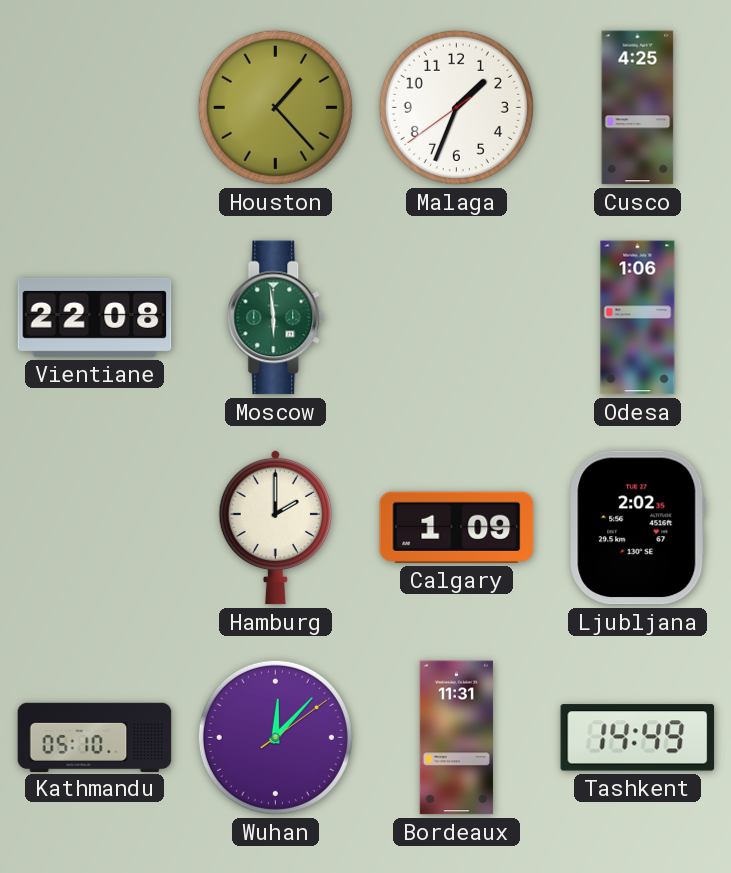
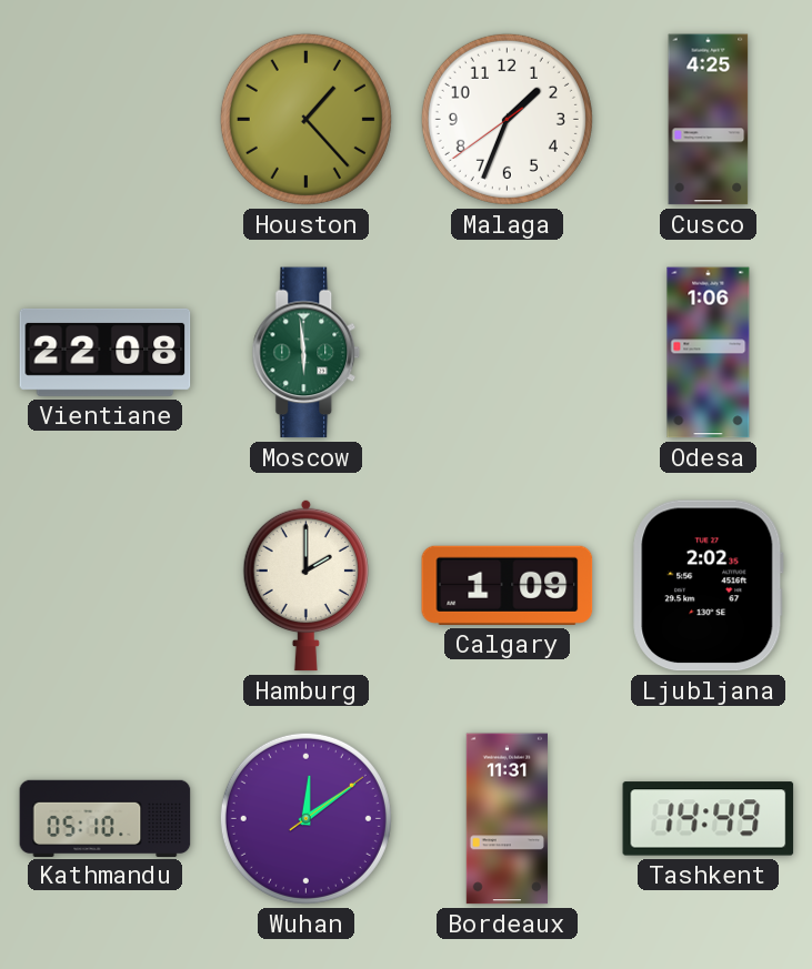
Wuhan: 12:07 -> 12:09
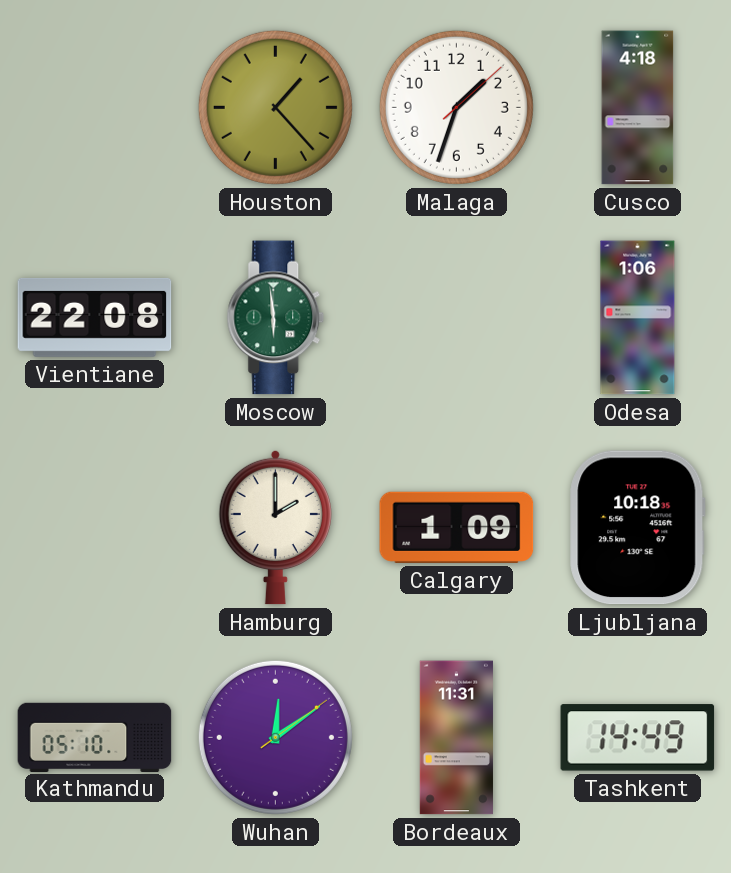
Malaga: 1:33:39 -> 1:33:08
Cusco: 4:25 -> 4:18
Ljubljana: 2:02 -> 10:18
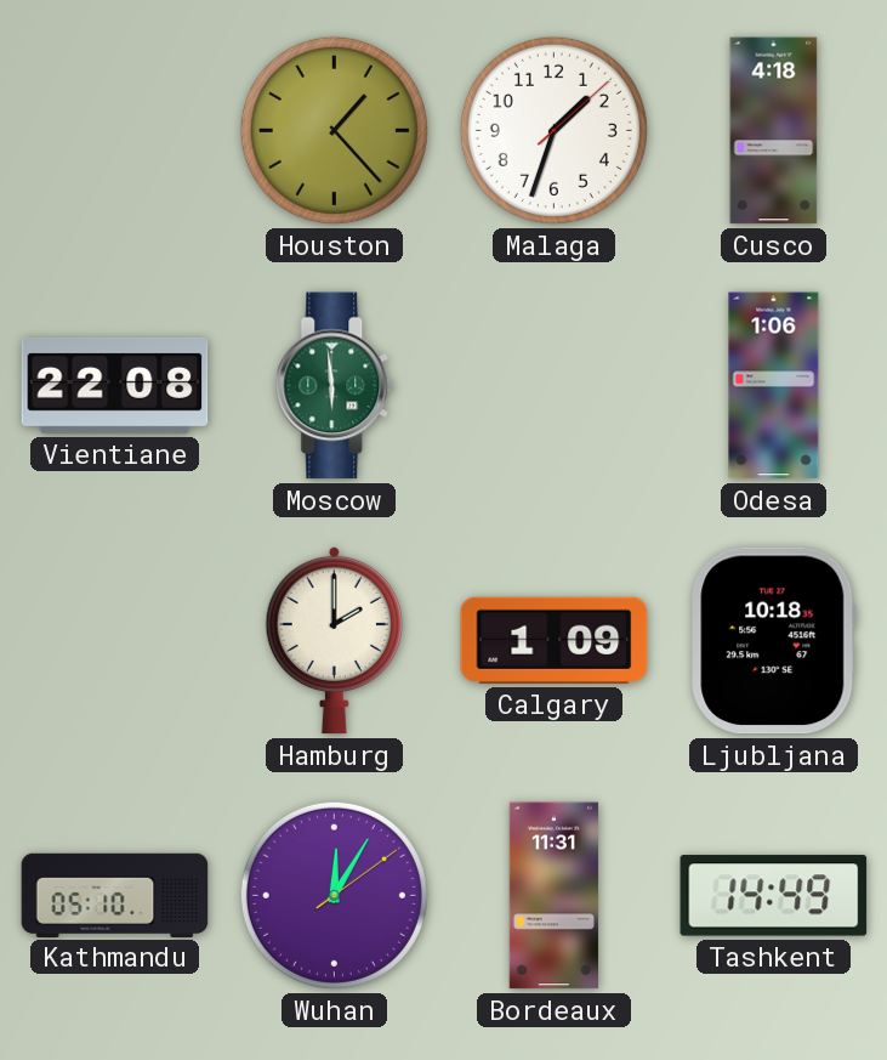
Wuhan: 12:09 -> 12:05
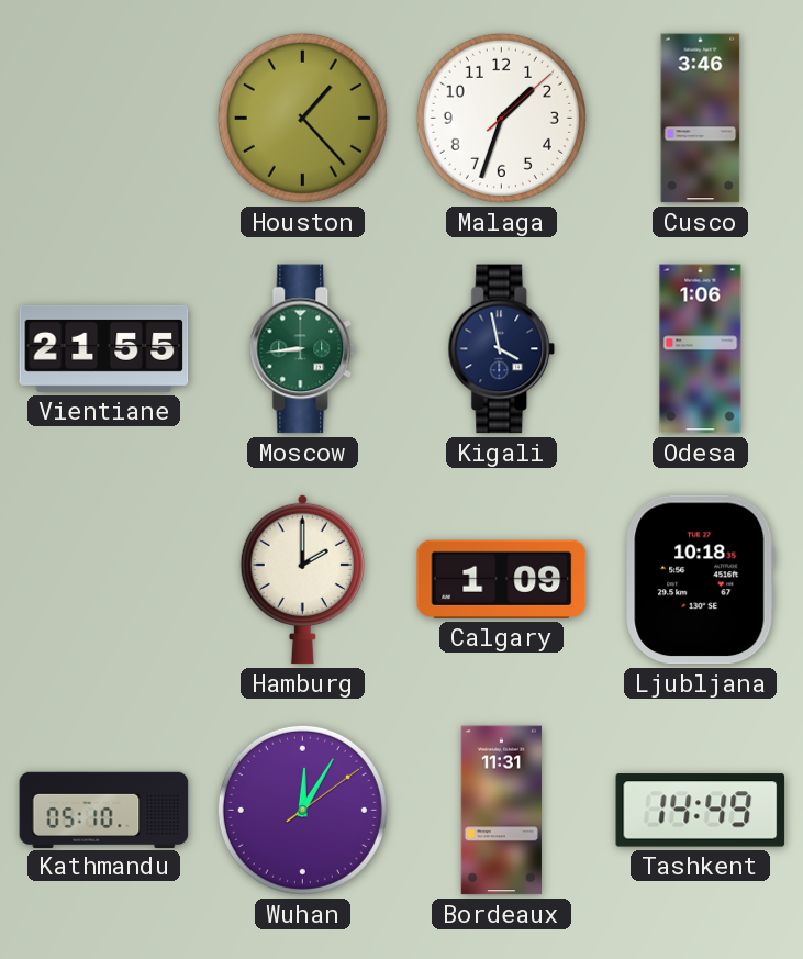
Cusco: 4:18 -> 3:46
Vientiane: 22:08 -> 21:55
Moscow: 5:59 -> 8:44
Kigali: none -> 3:58
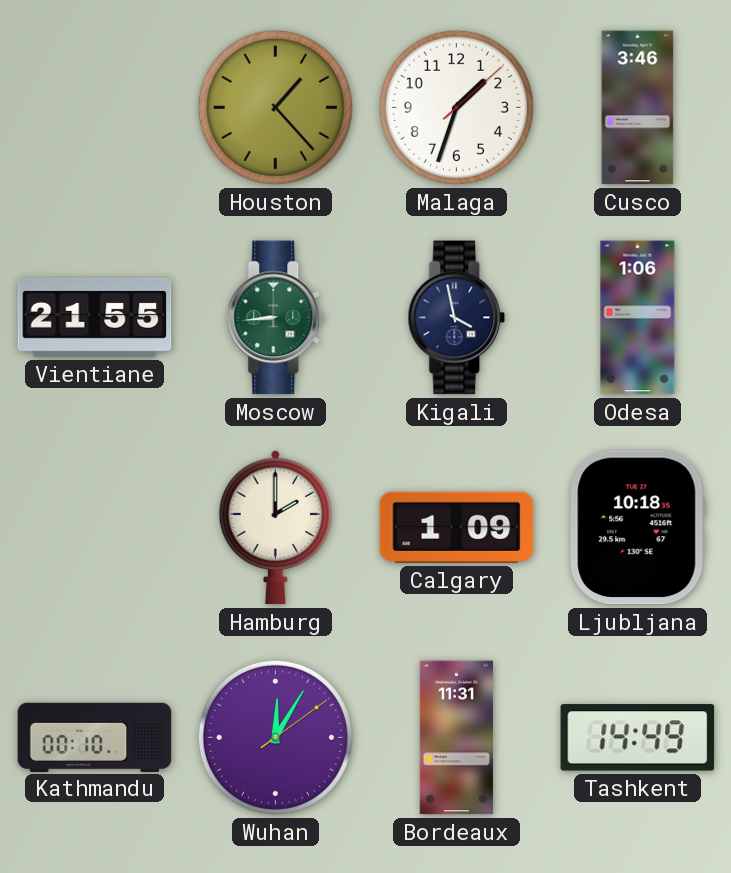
Kathmandu: 05:10 -> 00:10
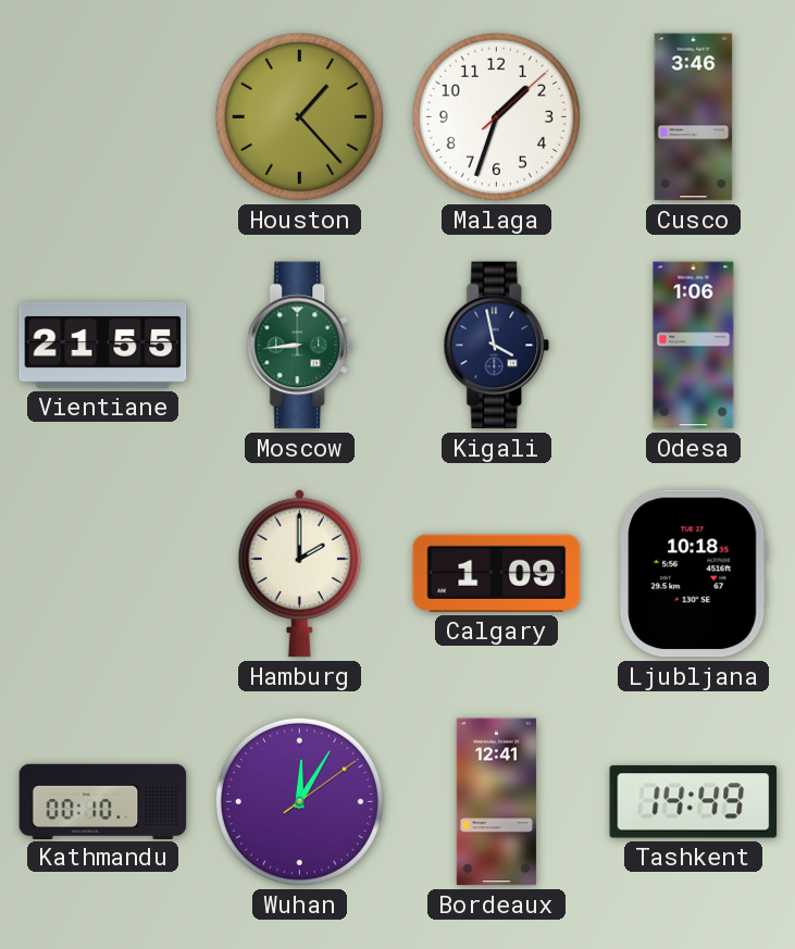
Bordeaux: 11:31 -> 12:41
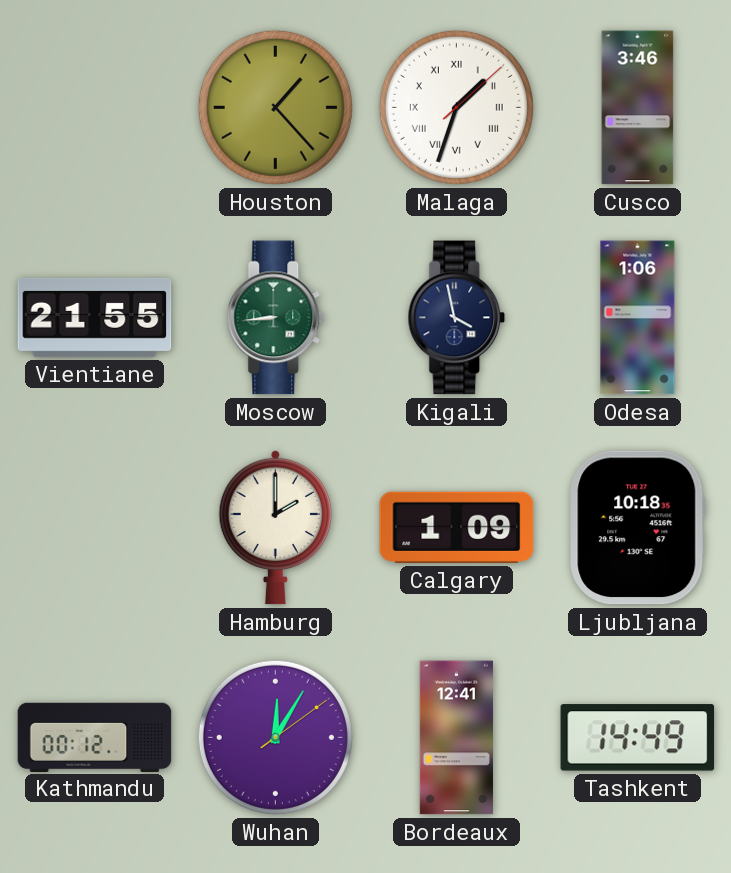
Malaga numerals: Arabic -> Roman
Kathmandu: 00:10 -> 00:12
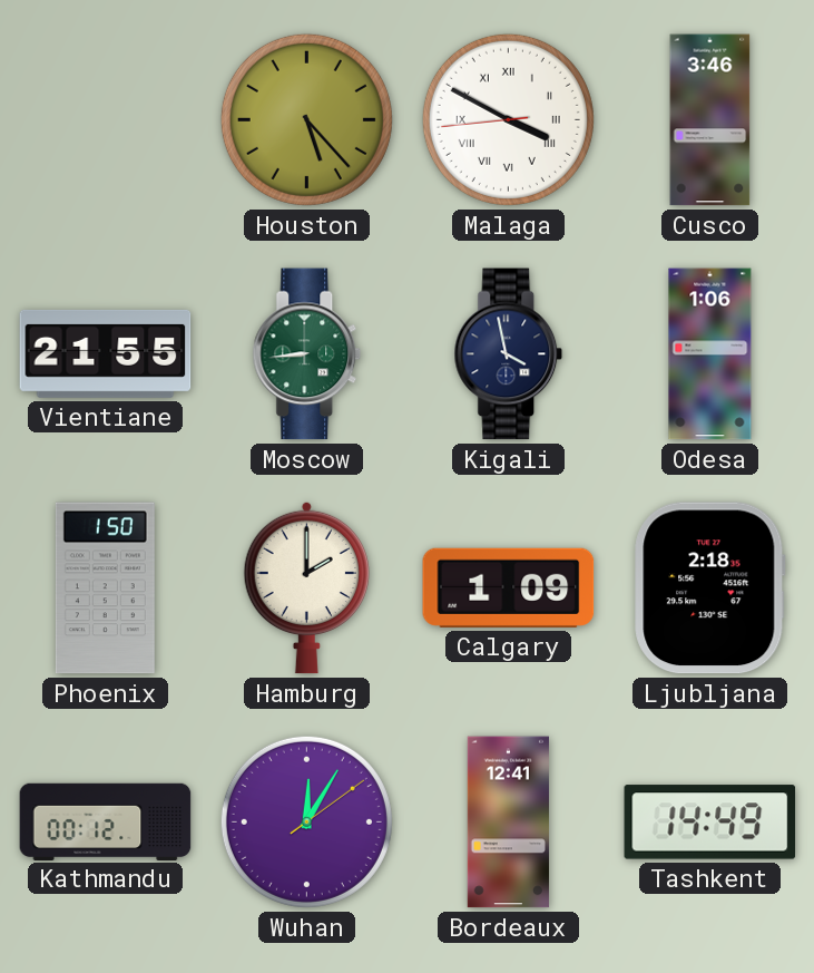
Houston: 1:23 -> 5:23
Malaga: 1:33 -> 3:49
Phoenix: none -> 1:50
Ljubljana: 10:18 -> 2:18
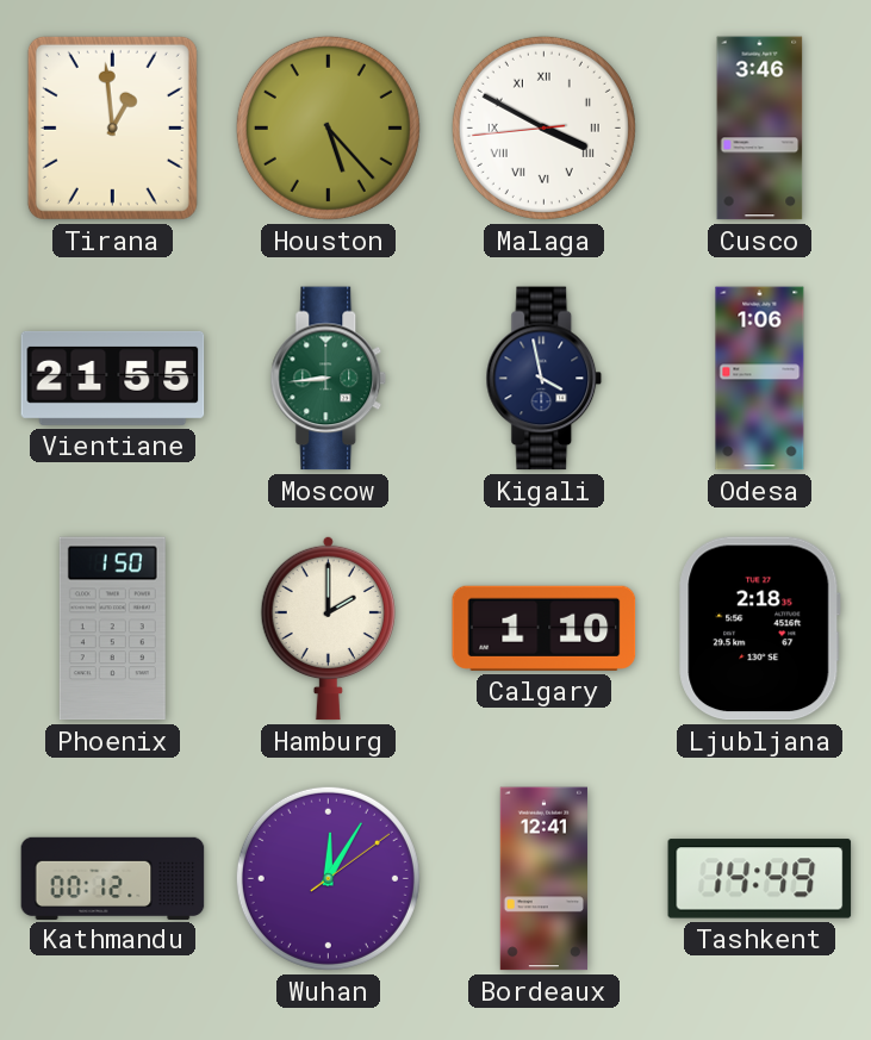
Tirana: none -> 12:59
Calgary: 1:09 -> 1:10
